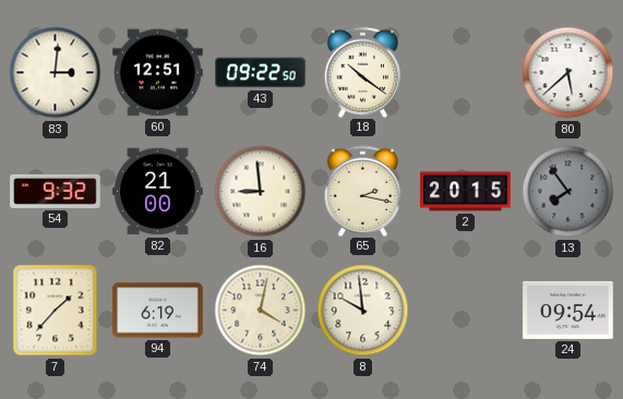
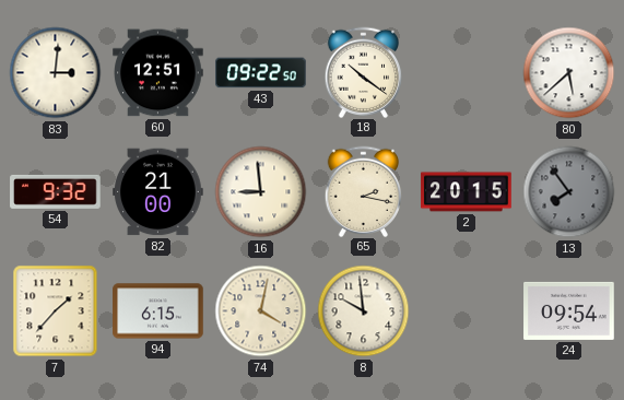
94: 6:19 -> 6:15
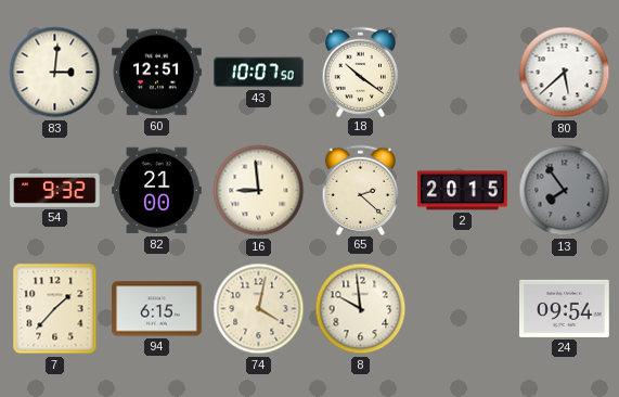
43: 09:22 -> 10:07
65: 2:17 -> 2:22
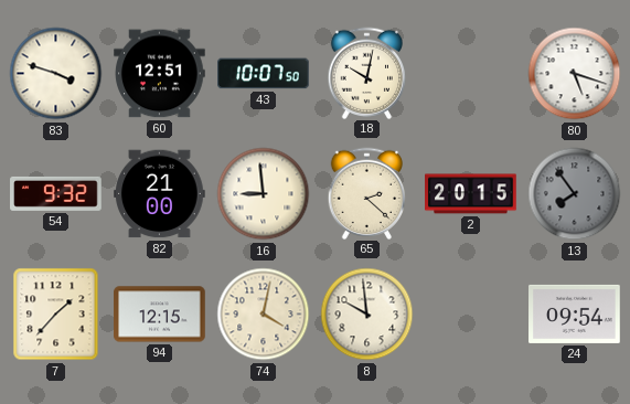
83: 3:01 -> 3:48
18: 10:21 -> 10:02
80: 5:38 -> 5:18
94: 6:15 -> 12:15
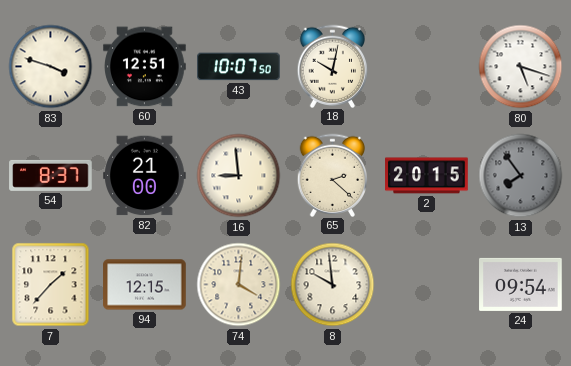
54: 9:32 -> 8:37
74: 4:02 -> 4:01
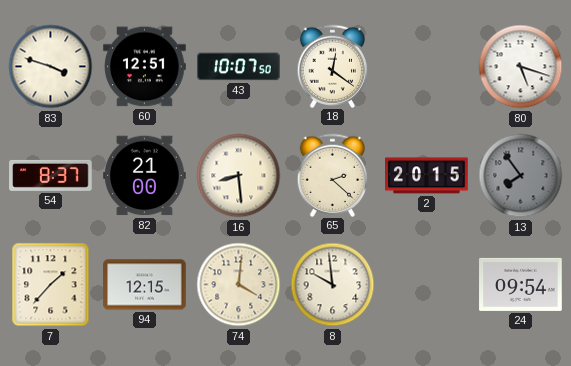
18: 10:02 -> 12:21
16: 8:59 -> 8:29
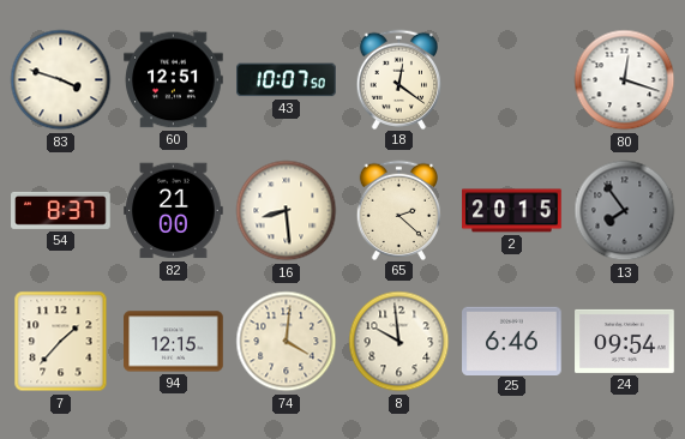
80: 5:18 -> 12:18
25: none -> 6:46
